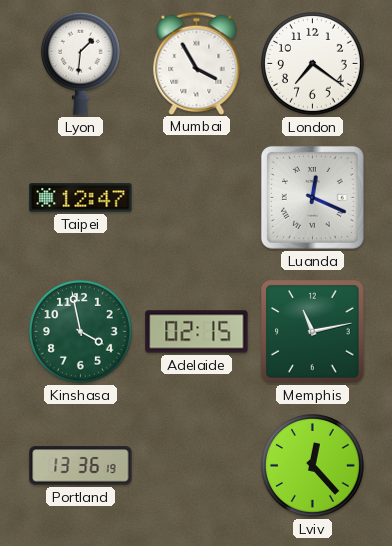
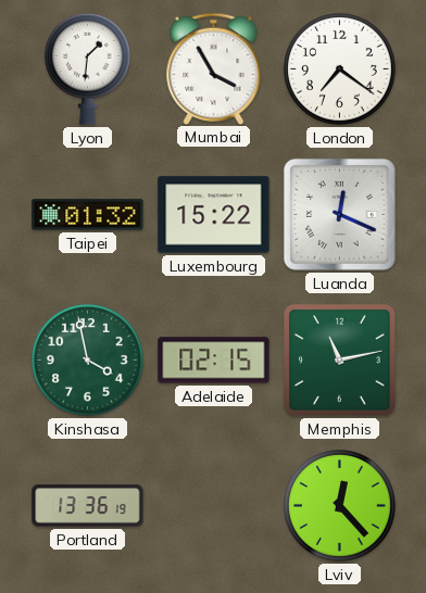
Taipei: 12:47 -> 01:32
Luxembourg: none -> 15:22
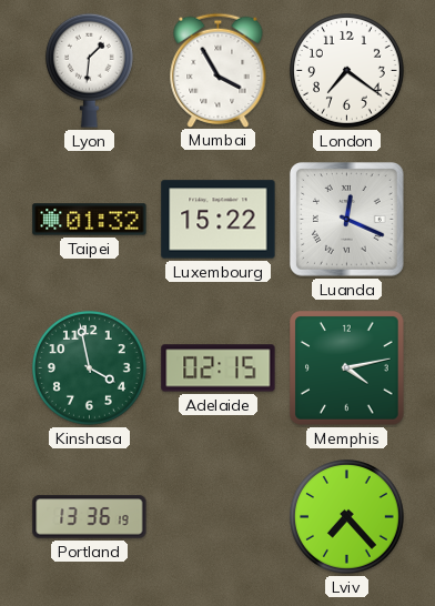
Memphis: 11:13 -> 4:13
Lviv: 12:23 -> 7:23
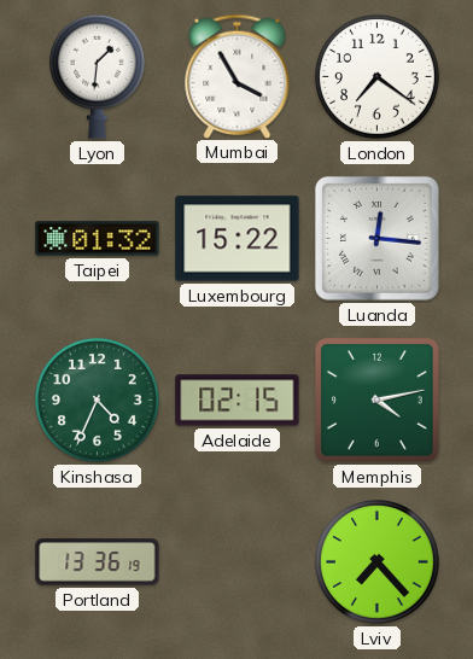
Luanda: 12:19 -> 12:16
Kinshasa: 3:58 -> 4:34
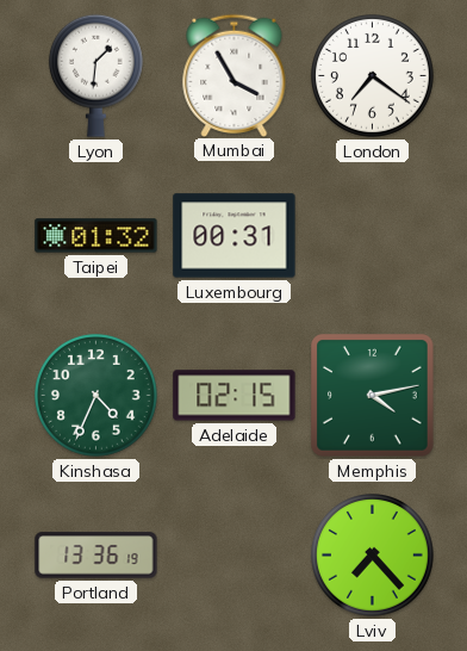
Luxembourg: 15:22 -> 00:31
Luanda: 12:16 -> none
